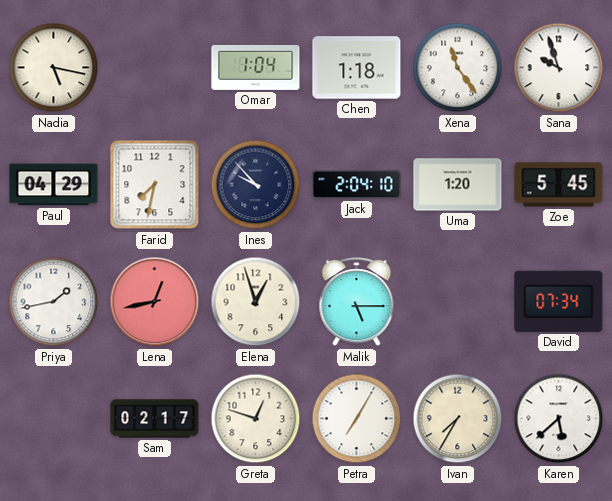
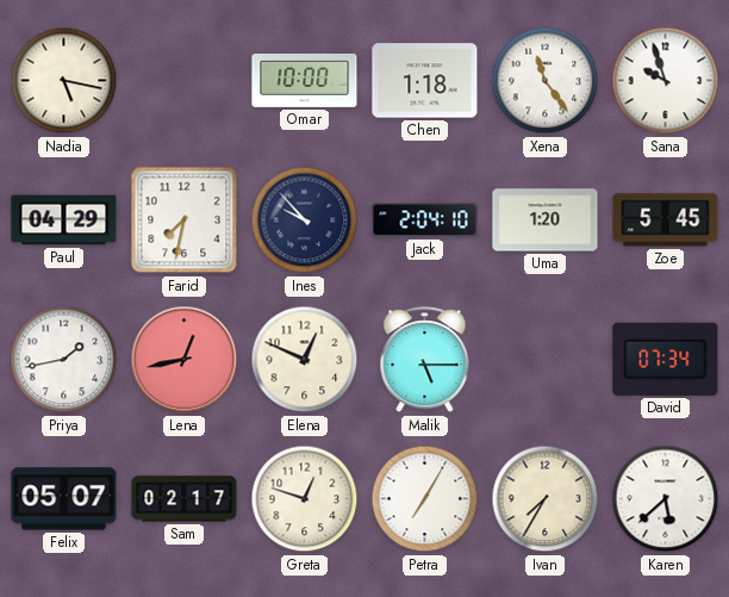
Omar: 1:04 -> 10:00
Elena: 12:57 -> 12:49
Felix: none -> 05:07
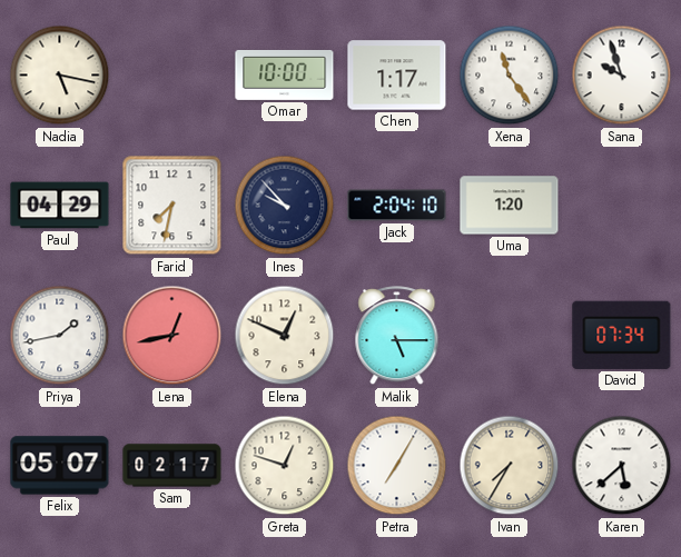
Chen: 1:18 -> 1:17
Zoe: 5:45 -> none
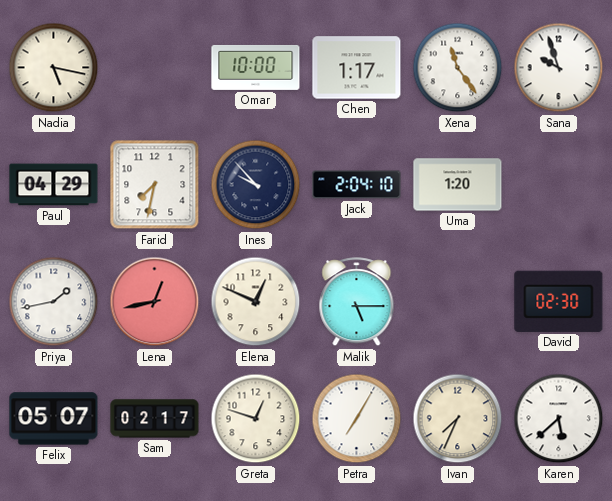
David: 07:34 -> 02:30
Ivan: 7:35 -> 7:34
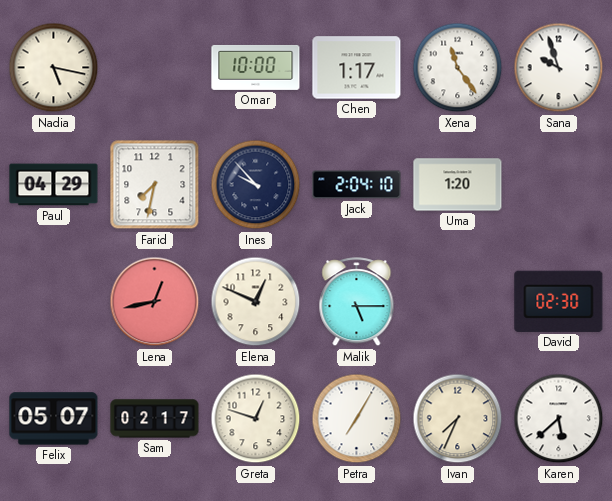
Priya: 1:43 -> none
